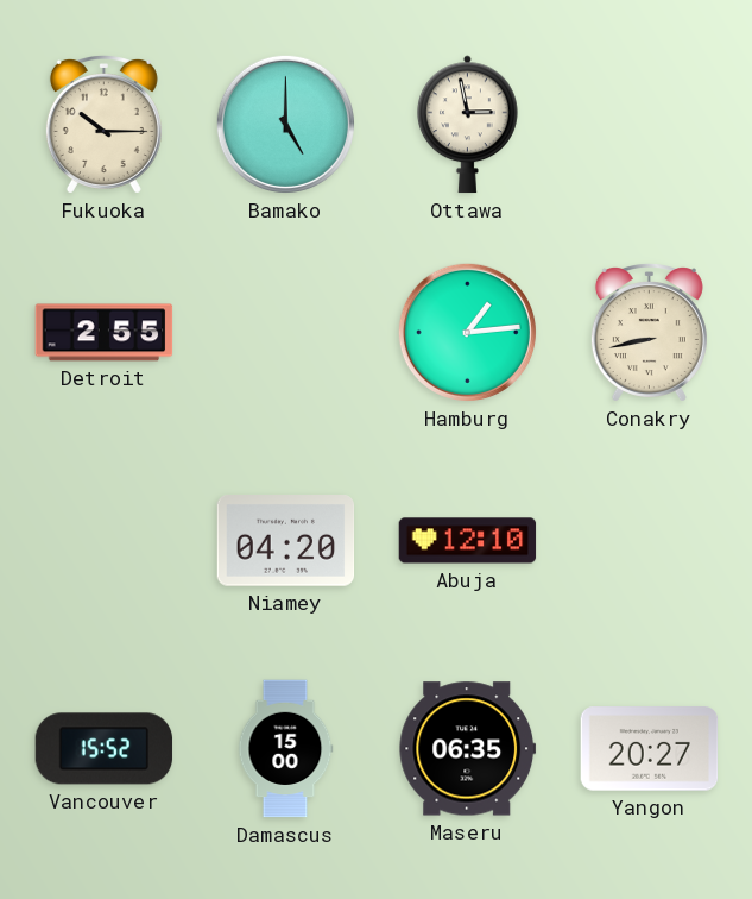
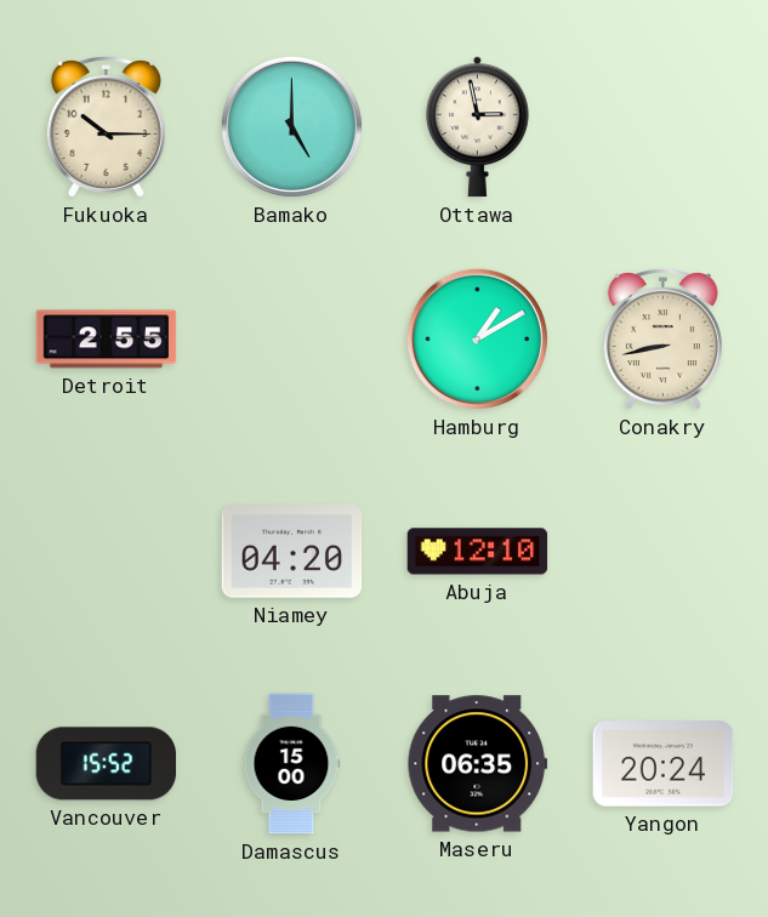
Hamburg: 1:14 -> 1:10
Yangon: 20:27 -> 20:24
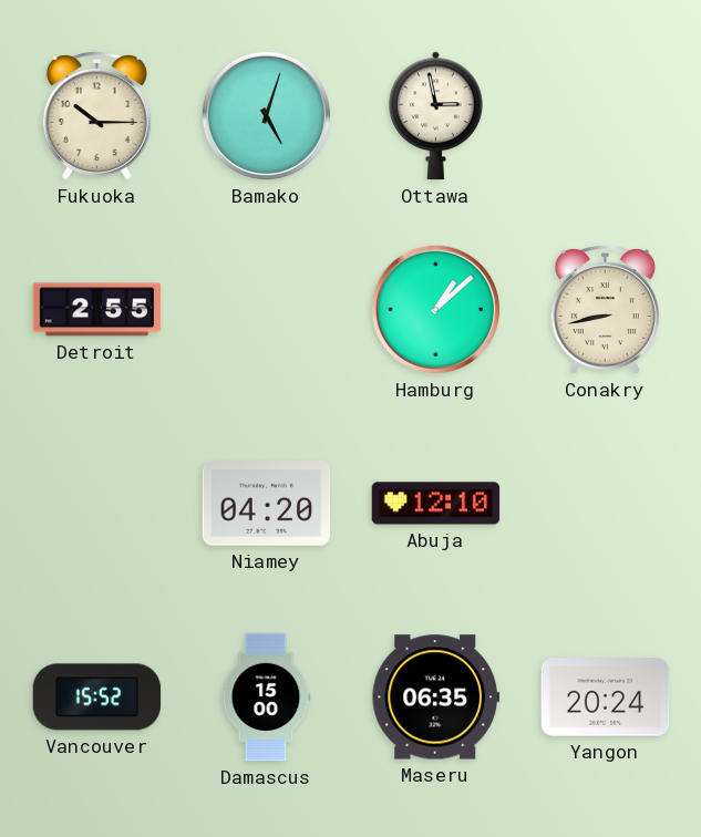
Bamako: 5:00 -> 5:03
Hamburg: 1:10 -> 1:08
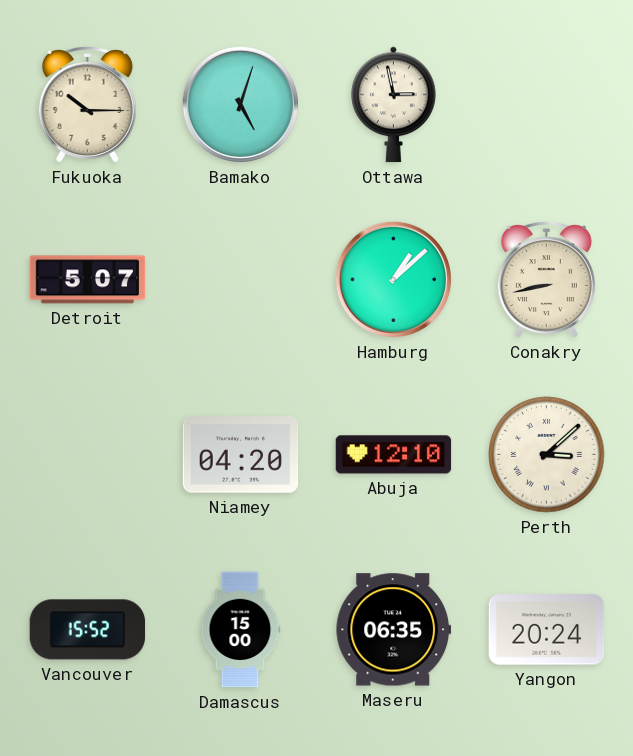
Detroit: 2:55 -> 5:07
Perth: none -> 3:08
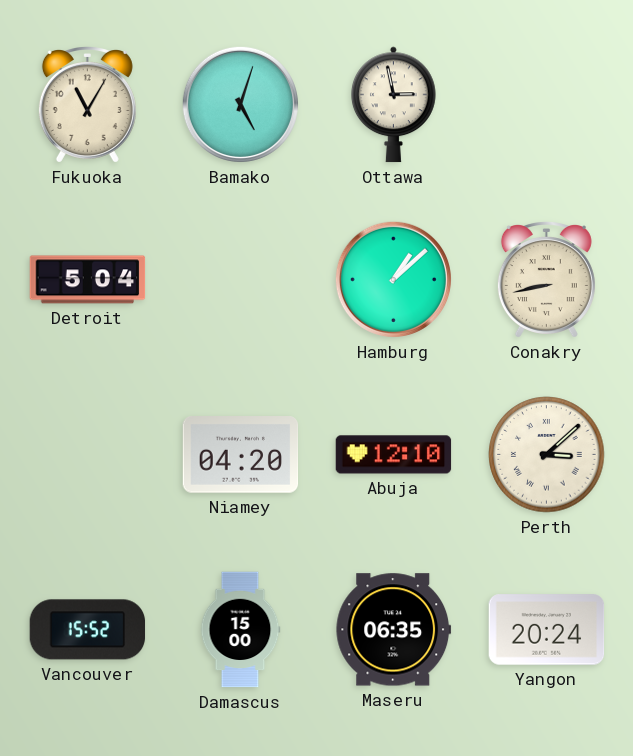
Fukuoka: 10:15 -> 11:05
Detroit: 5:07 -> 5:04
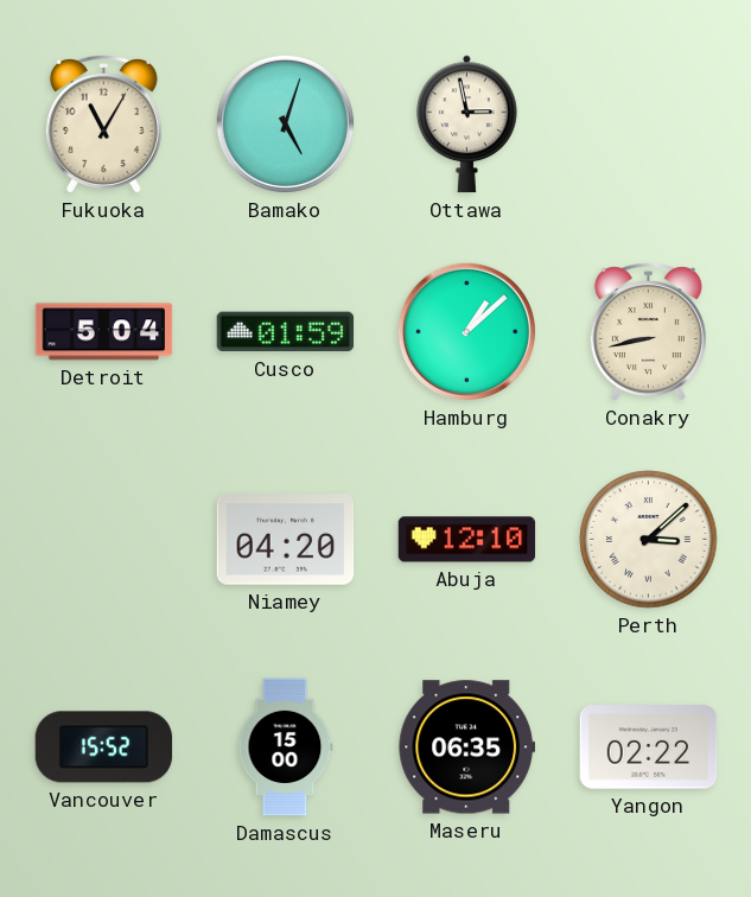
Cusco: none -> 01:59
Yangon: 20:24 -> 02:22
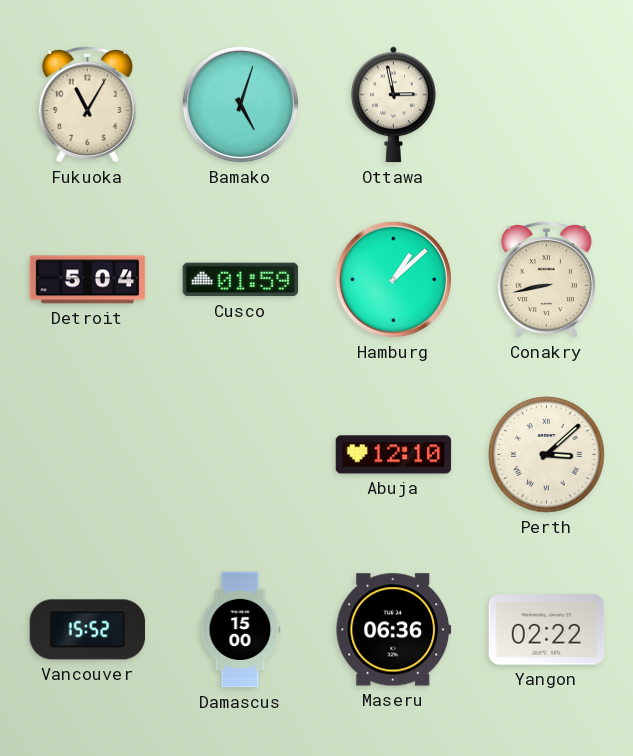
Niamey: 04:20 -> none
Maseru: 06:35 -> 06:36
